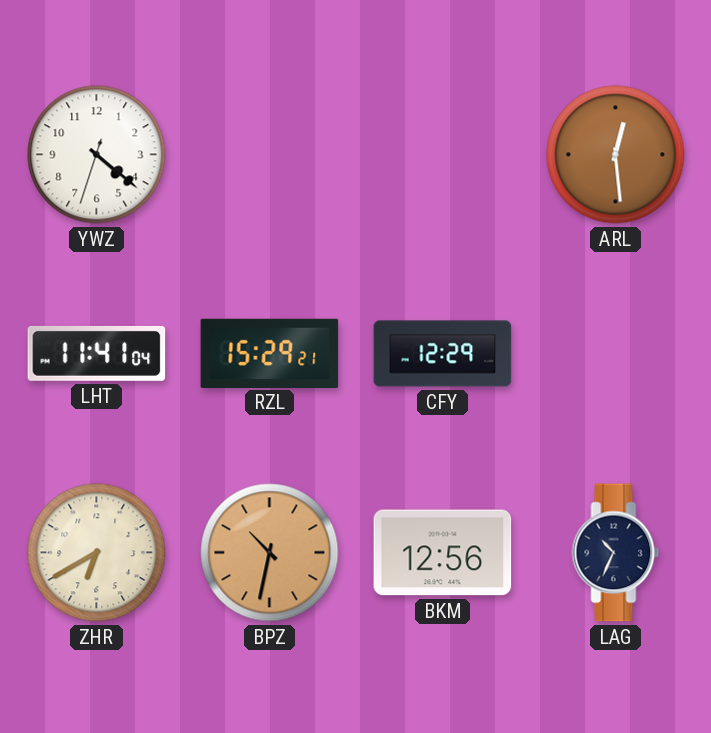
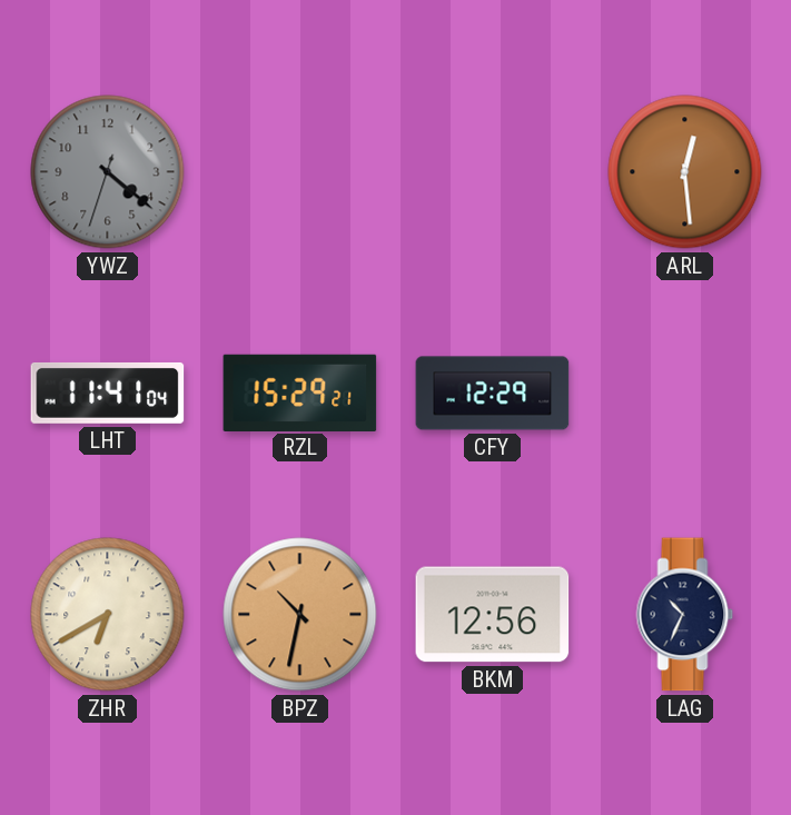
YWZ dial: white -> grey
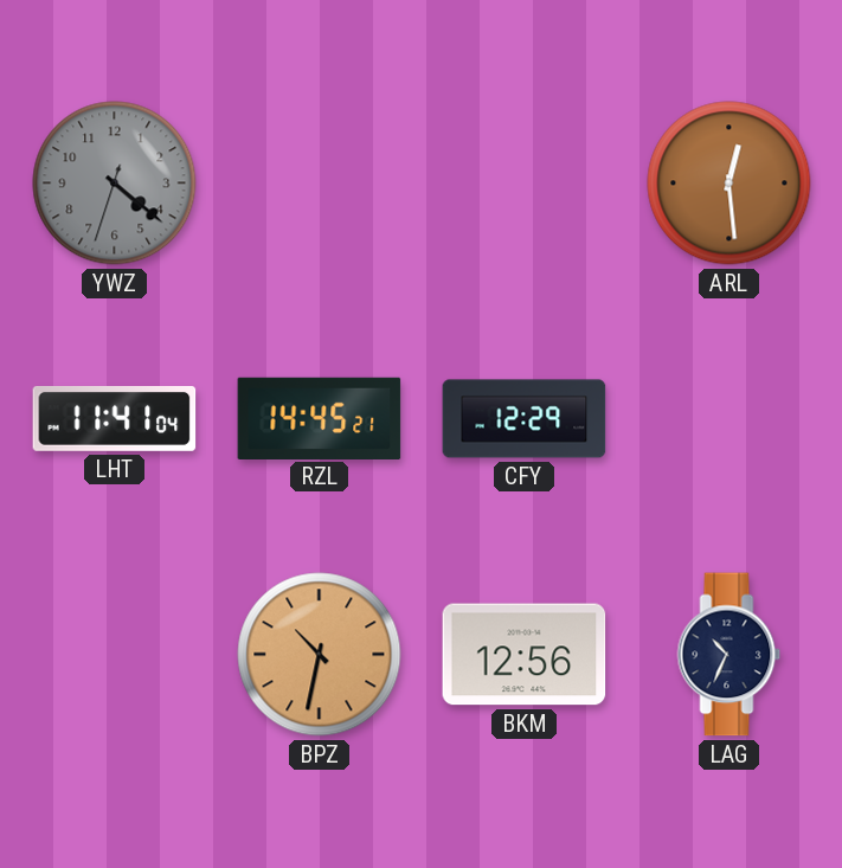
RZL: 15:29 -> 14:45
ZHR: 6:40 -> none
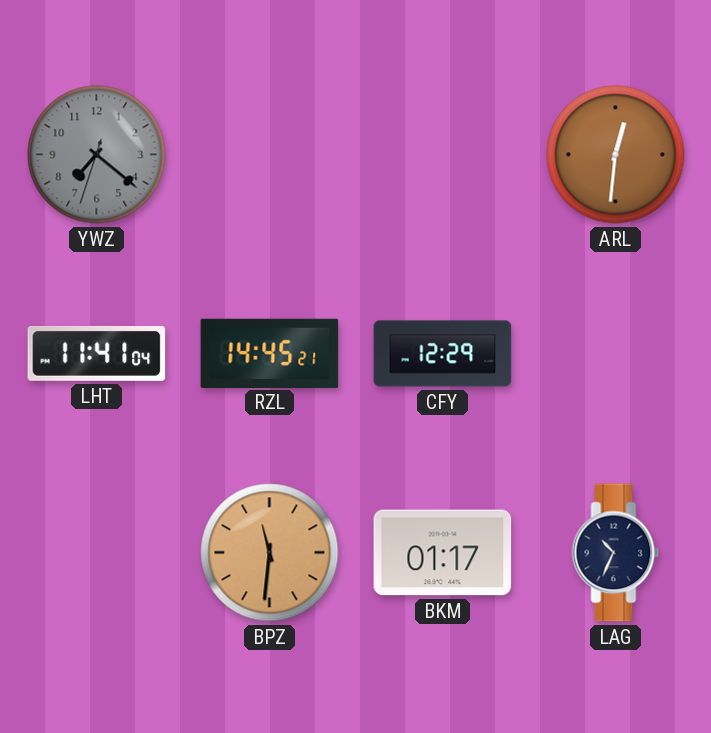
YWZ: 4:21 -> 7:21
ARL: 12:29 -> 12:31
BPZ: 10:32 -> 11:31
BKM: 12:56 -> 01:17
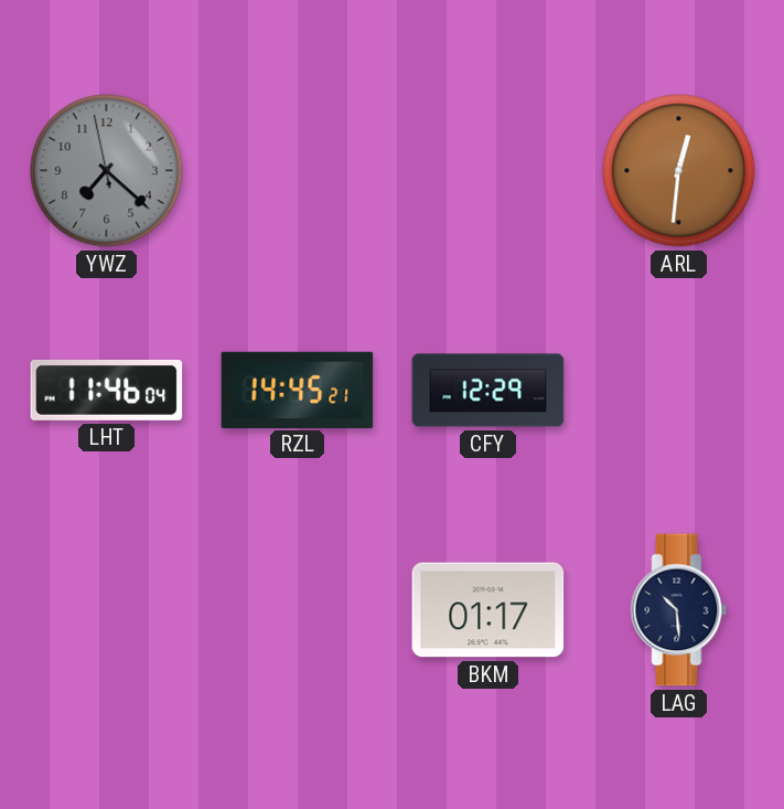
YWZ: 7:21:33 -> 7:21:58
LHT: 11:41 -> 11:46
BPZ: 11:31 -> none
LAG: 10:34 -> 10:29
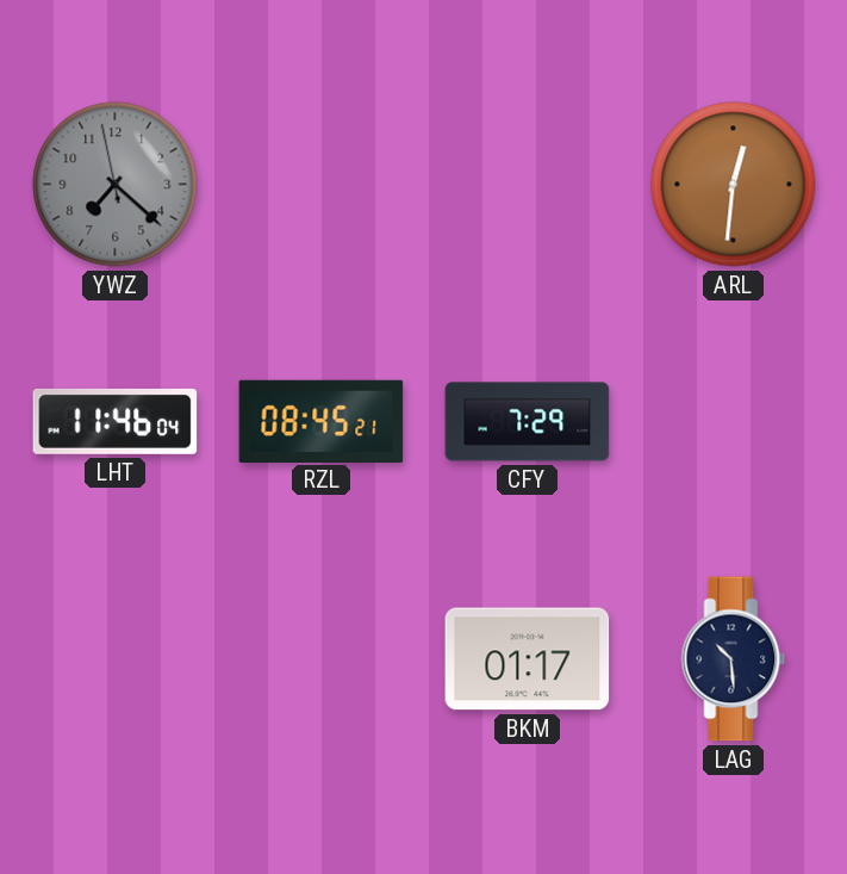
RZL: 14:45 -> 08:45
CFY: 12:29 -> 7:29
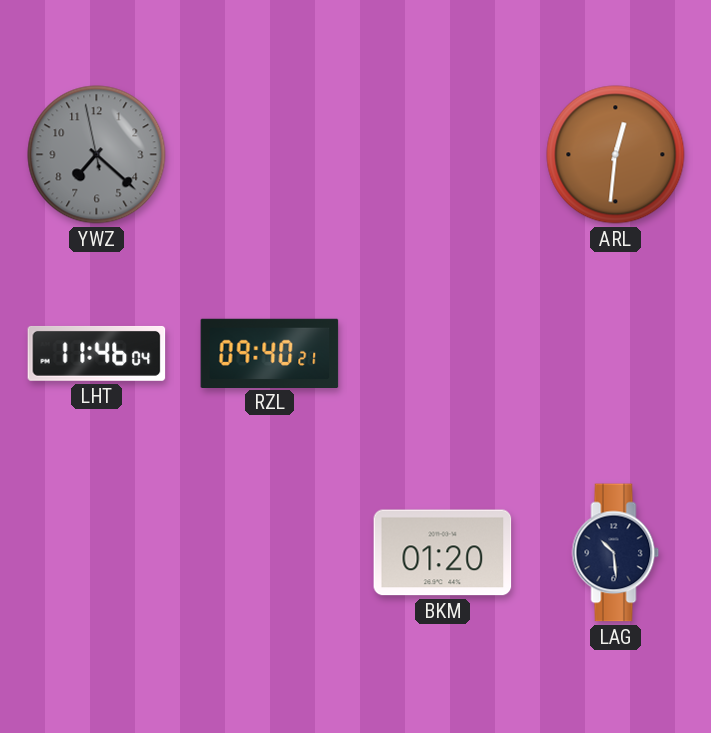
RZL: 08:45 -> 09:40
CFY: 7:29 -> none
BKM: 01:17 -> 01:20
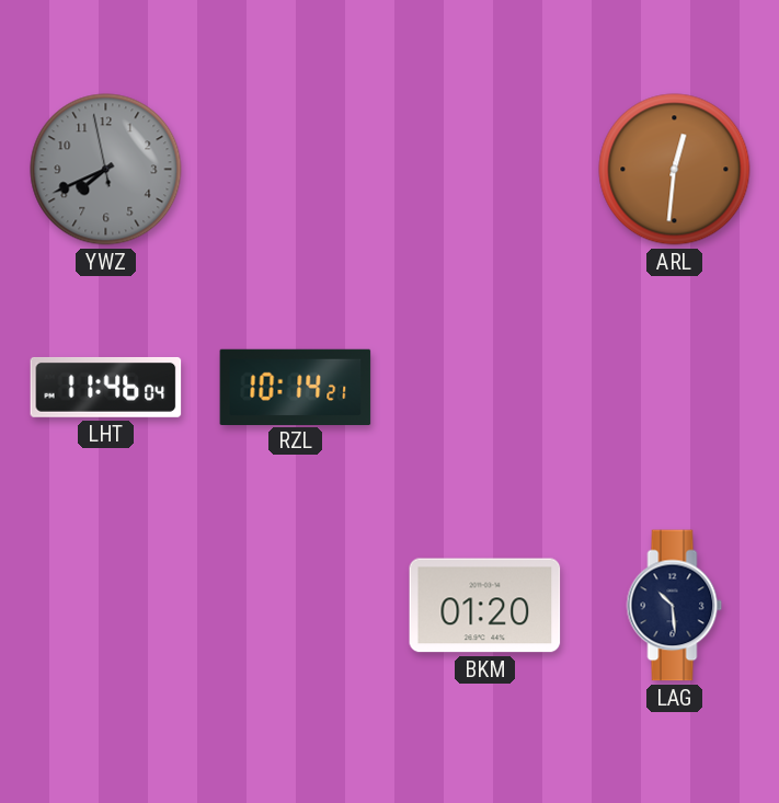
YWZ: 7:21 -> 7:40
RZL: 09:40 -> 10:14
